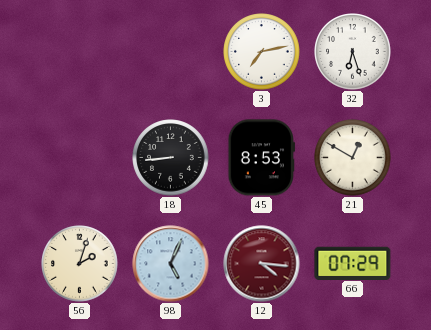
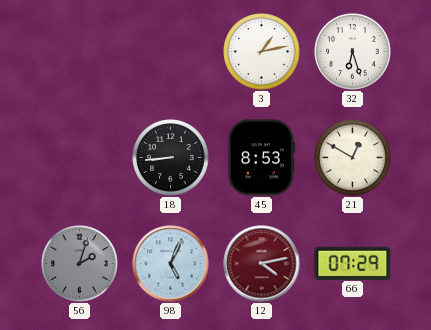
3: 7:13 -> 1:13
56 dial: cream -> grey
12: 4:16 -> 4:13
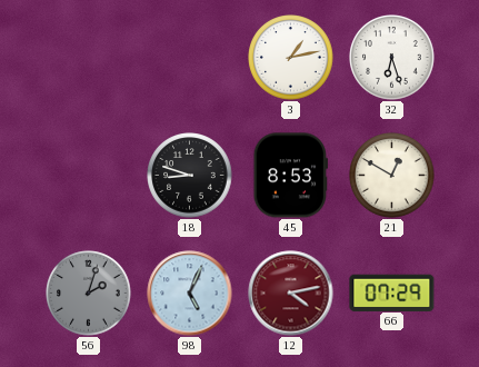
18: 8:44 -> 8:48
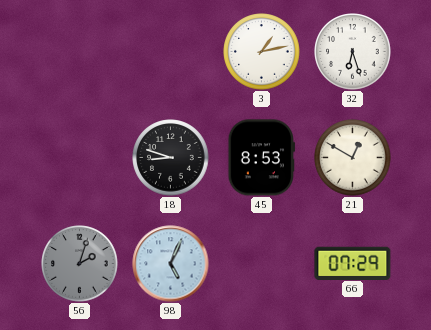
12: 4:13 -> none
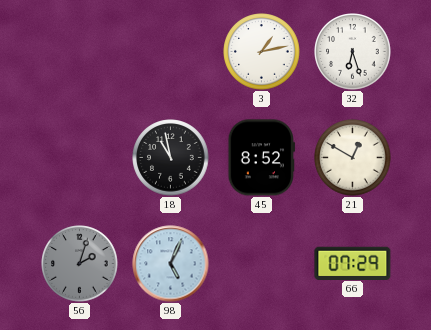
18: 8:48 -> 10:58
45: 8:53 -> 8:52
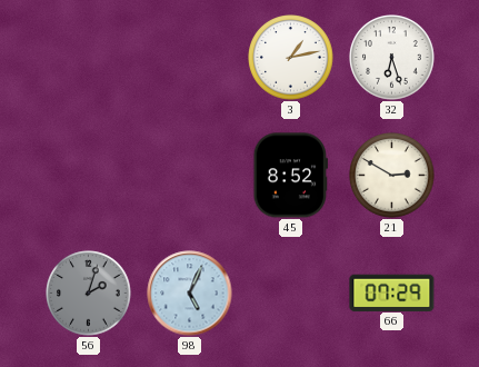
18: 10:58 -> none
21: 12:50 -> 2:50
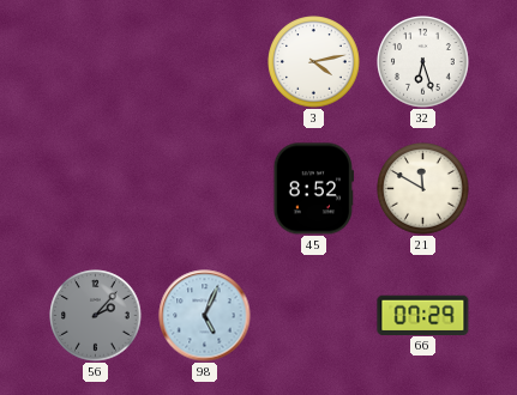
3: 1:13 -> 4:13
21: 2:50 -> 11:50
56: 2:03 -> 2:07
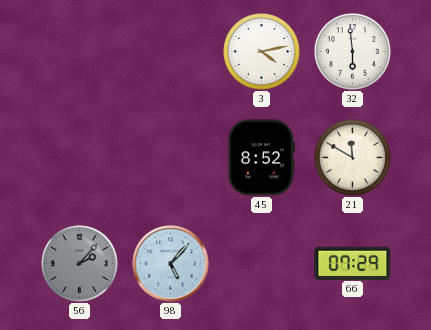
32: 6:27 -> 5:59
98: 5:04 -> 5:07
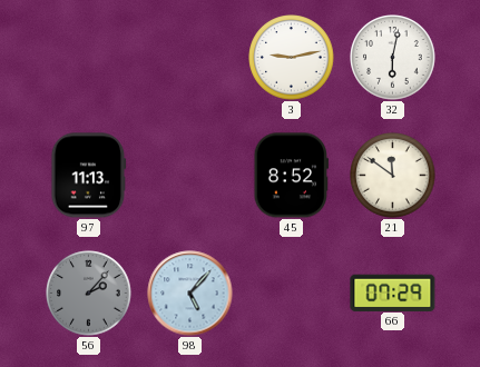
3: 4:13 -> 9:13
32: 5:59 -> 6:02
97: none -> 11:13
21: 11:50 -> 11:51
